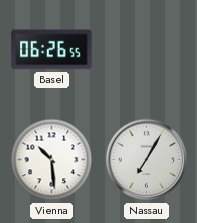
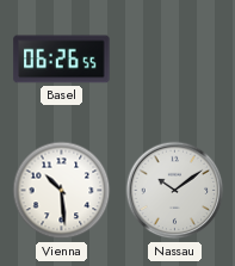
Nassau: 7:05 -> 10:09
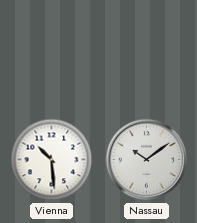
Basel: 06:26 -> none
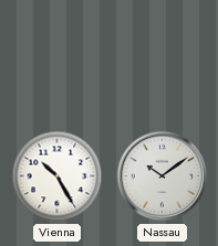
Vienna: 10:29 -> 10:25
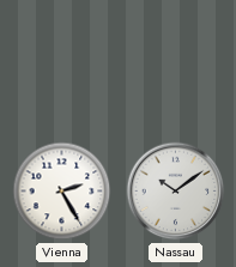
Vienna: 10:25 -> 2:25
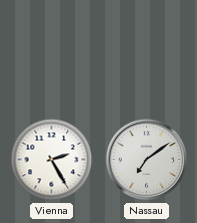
Nassau: 10:09 -> 7:09
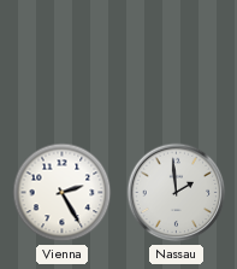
Nassau: 7:09 -> 1:59
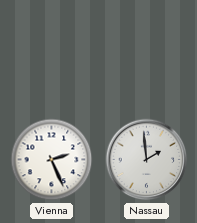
Vienna: 2:25 -> 2:26
